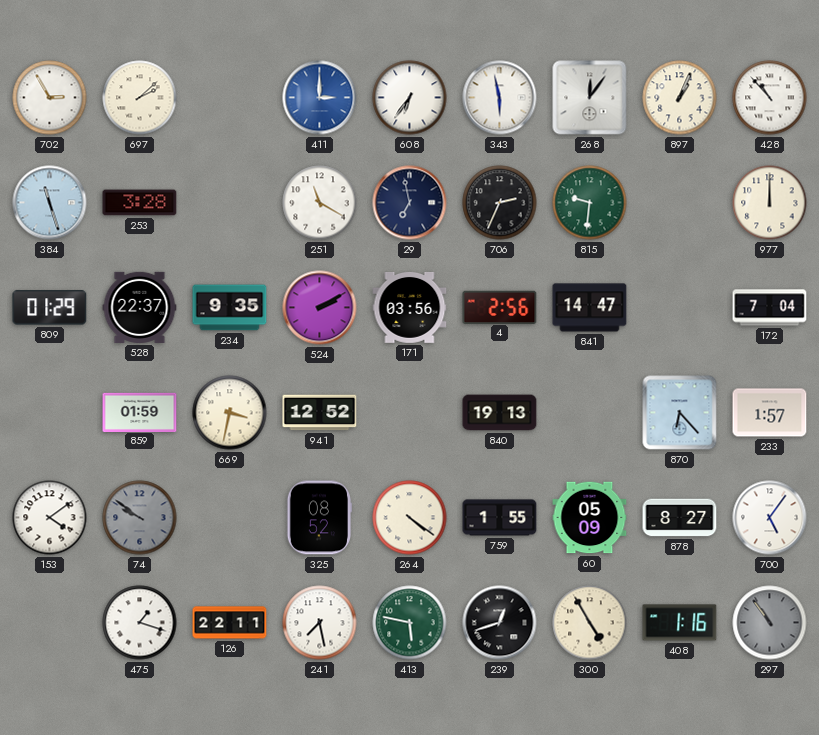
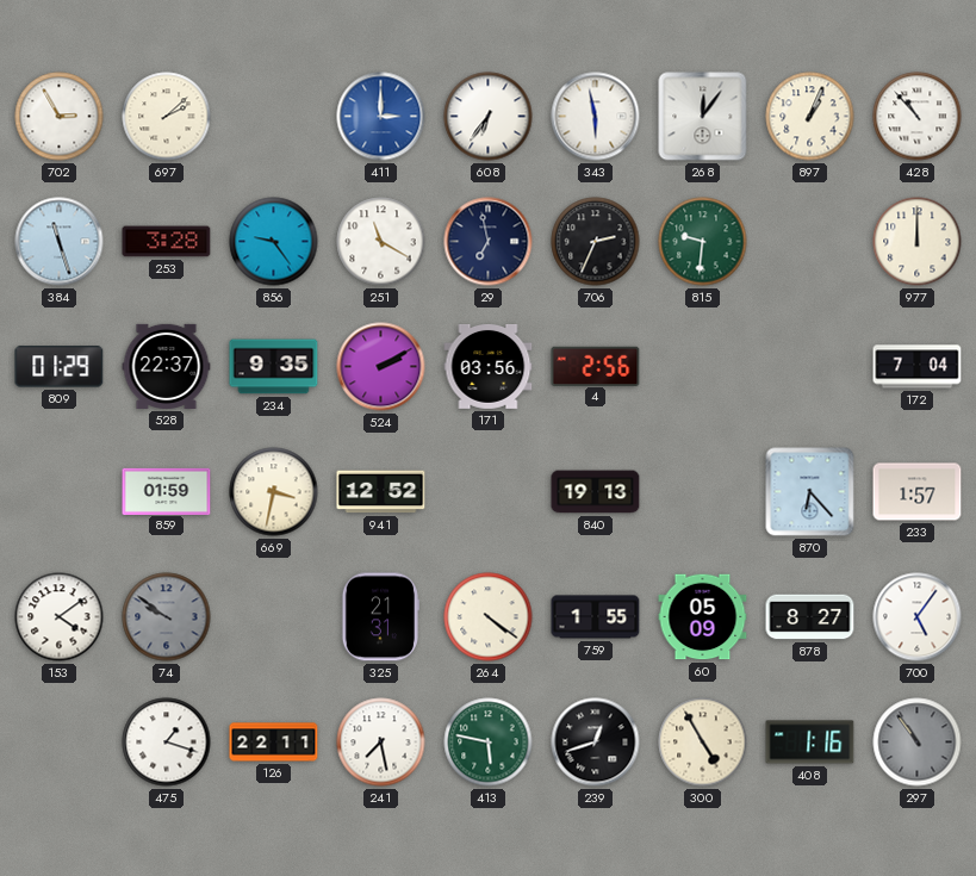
856: none -> 9:24
841: 14:47 -> none
325: 08:52 -> 21:31
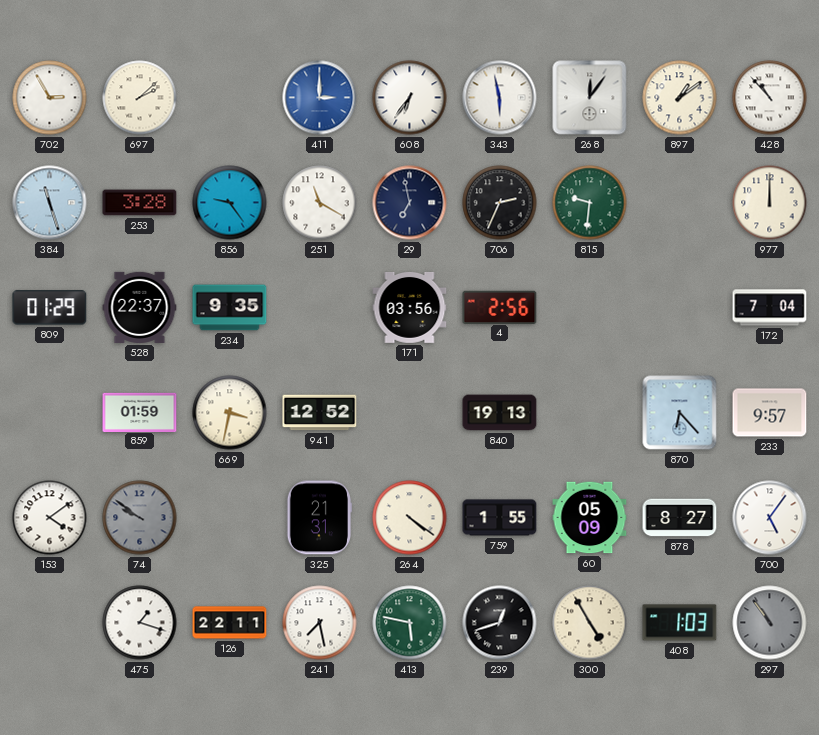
897: 1:04 -> 1:09
524: 2:10 -> none
233: 1:57 -> 9:57
408: 1:16 -> 1:03
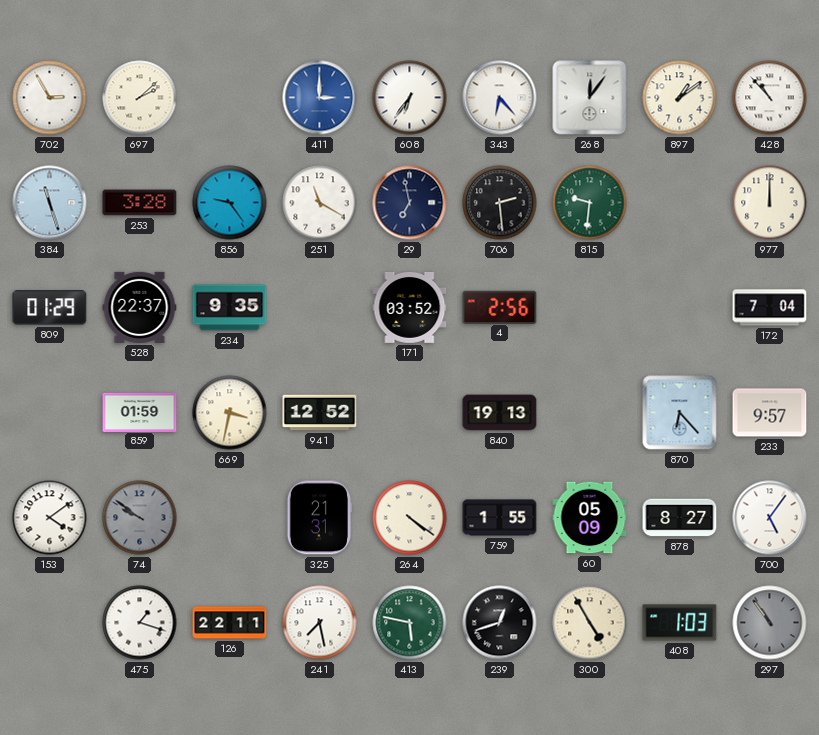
343: 5:58 -> 6:23
706: 2:34 -> 2:29
171: 03:56 -> 03:52
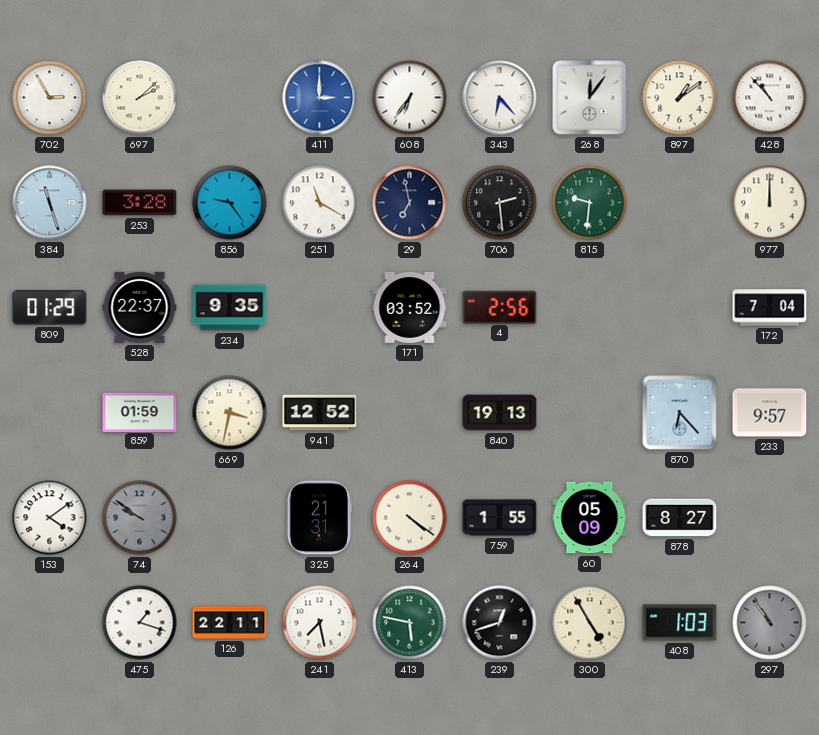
700: 5:06 -> none
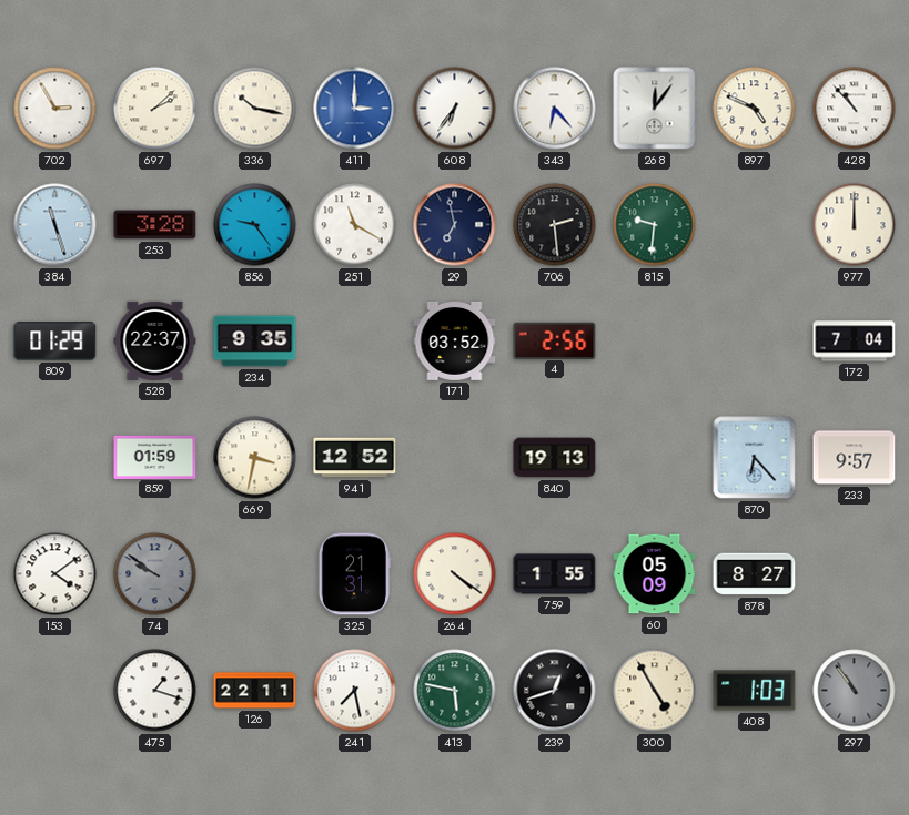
336: none -> 10:17
897: 1:09 -> 4:49
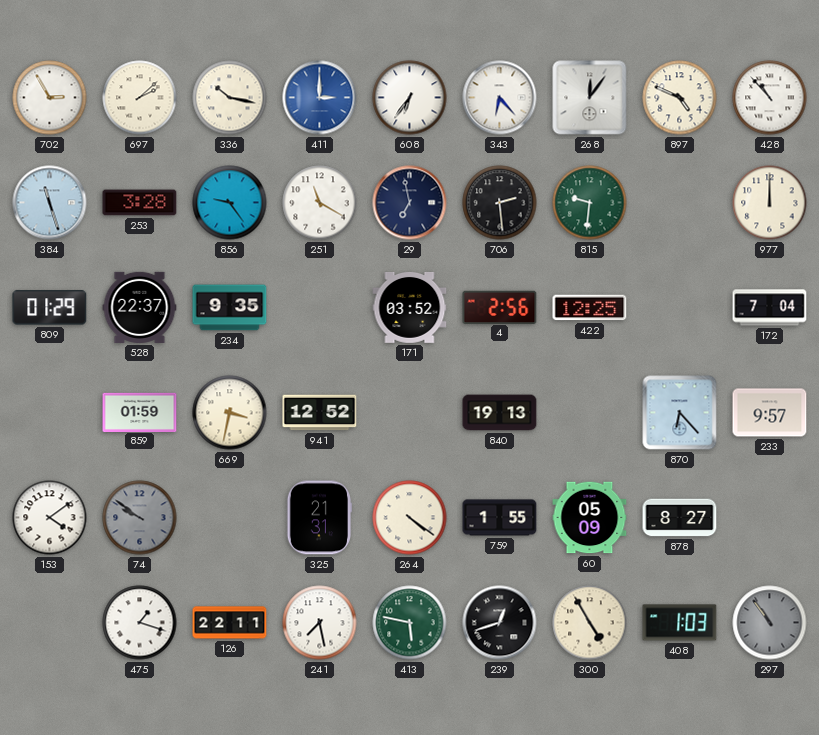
422: none -> 12:25
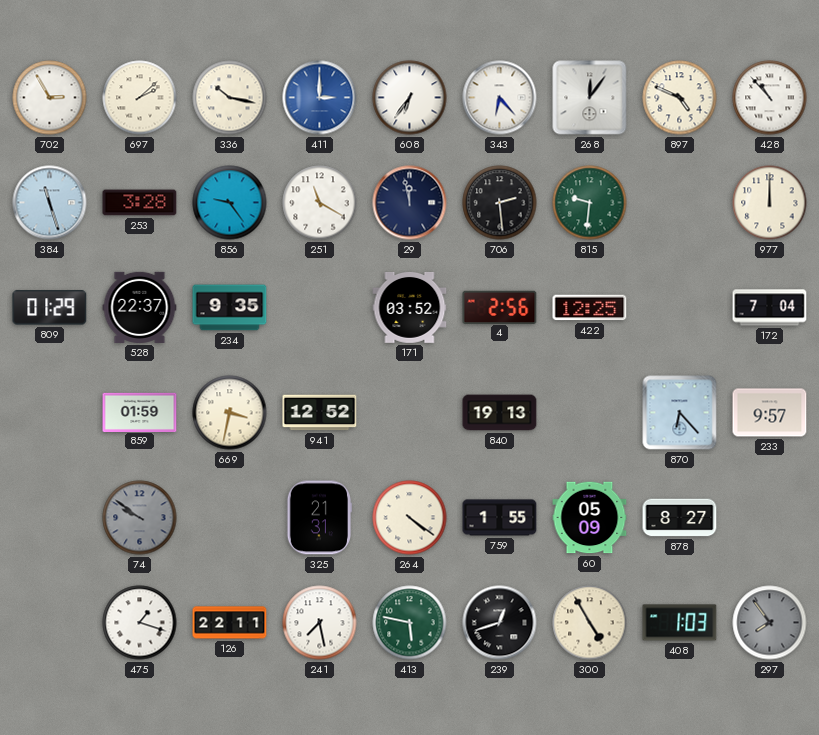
29: 6:58 -> 11:58
153: 4:09 -> none
297: 10:54 -> 7:54
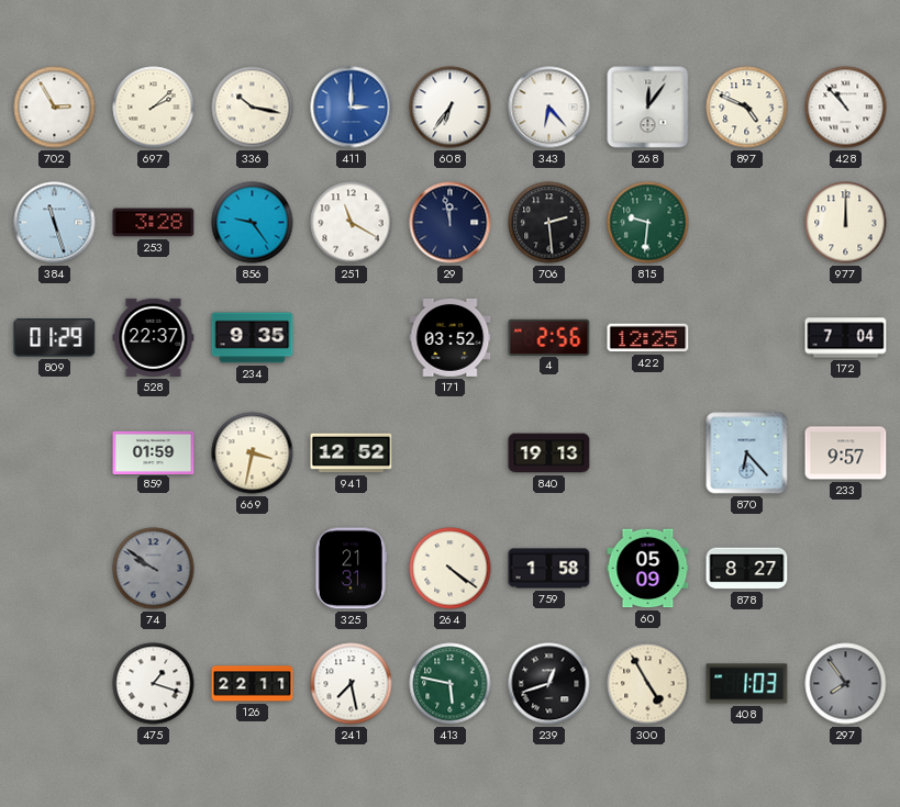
759: 1:55 -> 1:58
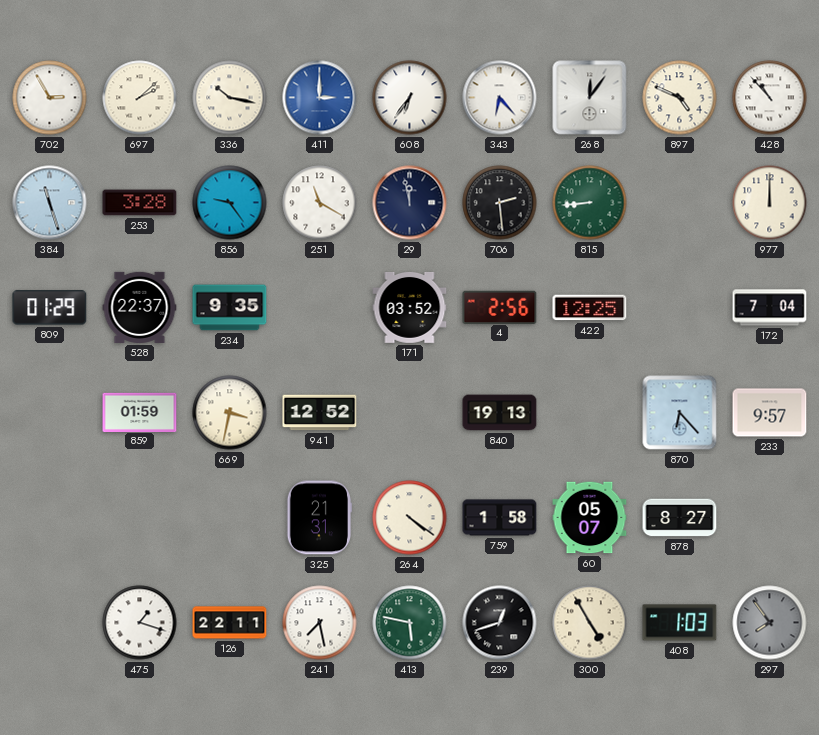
815: 9:31 -> 8:44
74: 9:51 -> none
60: 05:09 -> 05:07
